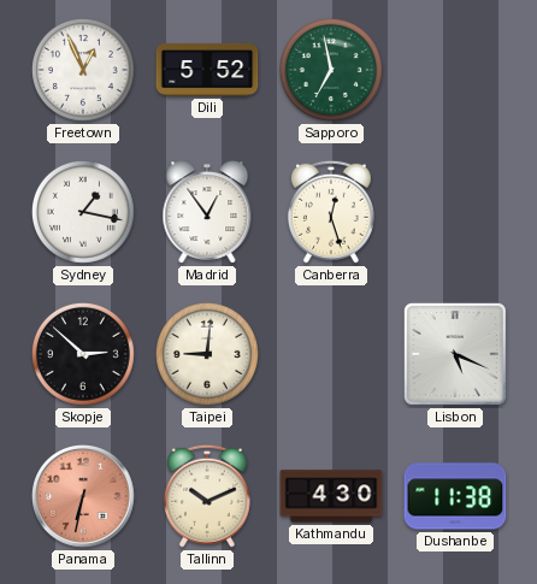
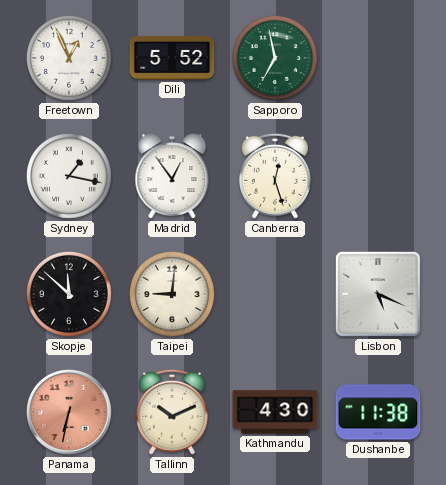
Skopje: 2:52 -> 11:52
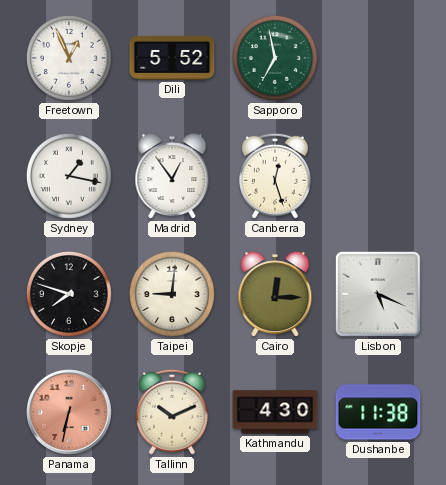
Skopje: 11:52 -> 7:48
Cairo: none -> 12:15
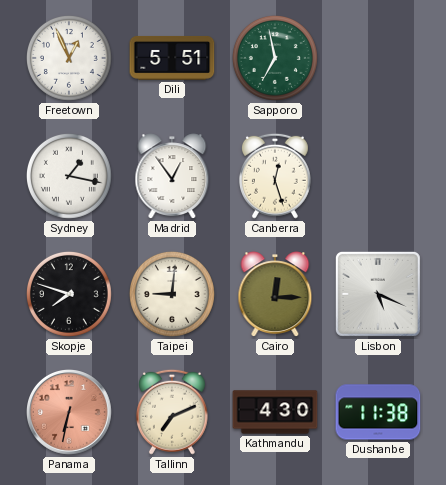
Dili: 5:52 -> 5:51
Tallinn: 10:11 -> 7:11
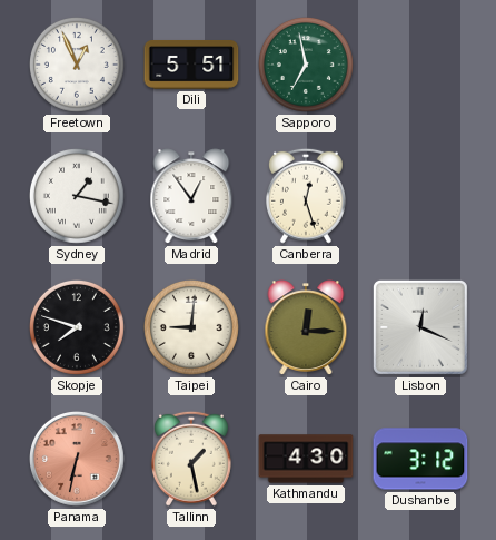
Lisbon: 5:19 -> 12:19
Tallinn: 7:11 -> 1:28
Dushanbe: 11:38 -> 3:12
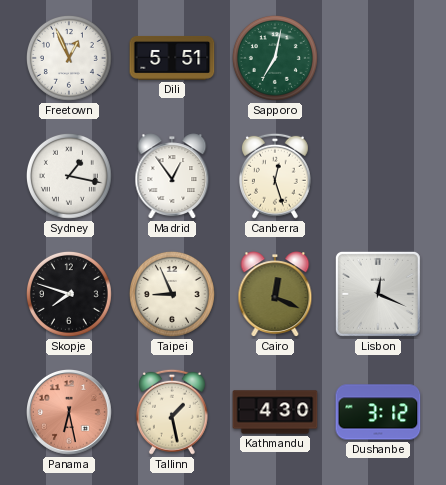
Sapporo: 6:58 -> 7:02
Taipei: 9:01 -> 8:56
Cairo: 12:15 -> 12:19
Panama: 6:32 -> 6:28
